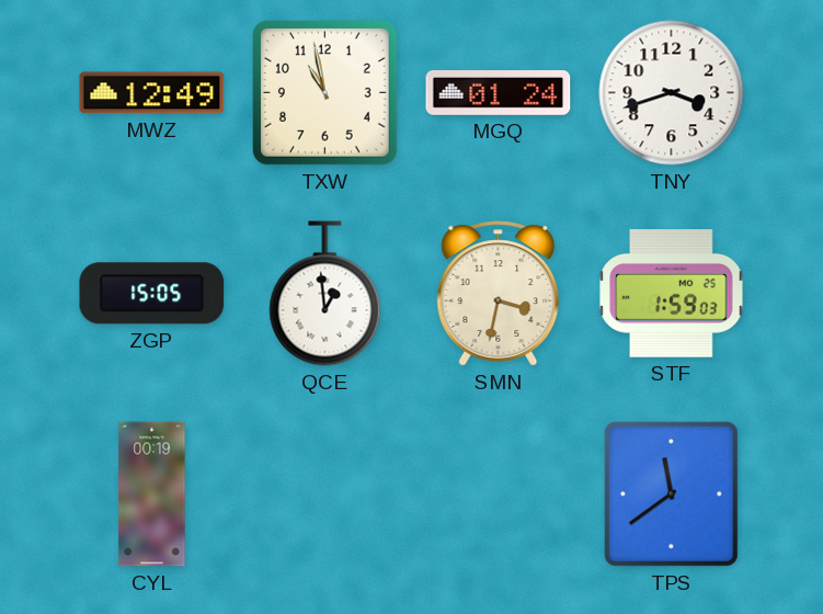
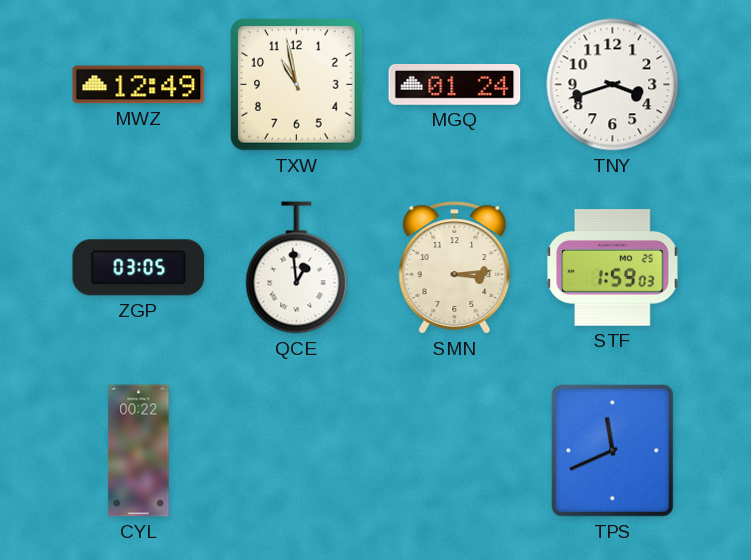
ZGP: 15:05 -> 03:05
SMN: 3:32 -> 3:14
CYL: 00:19 -> 00:22
TPS: 11:39 -> 11:41
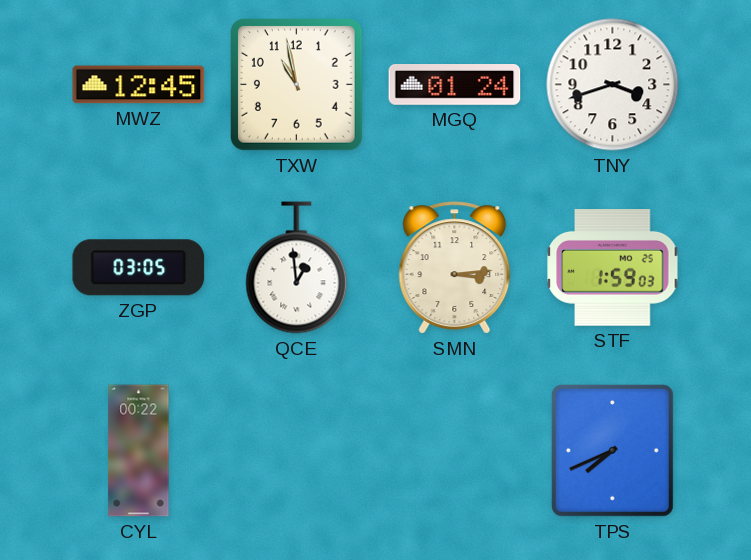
MWZ: 12:49 -> 12:45
TPS: 11:41 -> 7:41
